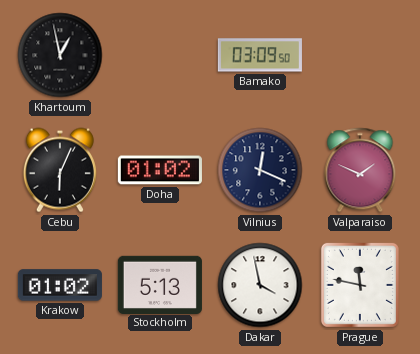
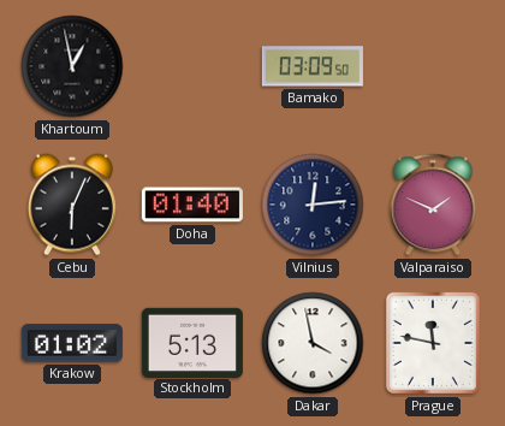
Doha: 01:02 -> 01:40
Vilnius: 12:19 -> 12:14
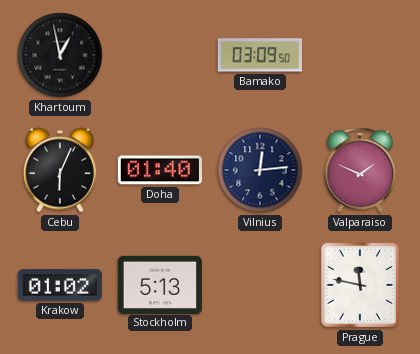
Dakar: 3:58 -> none
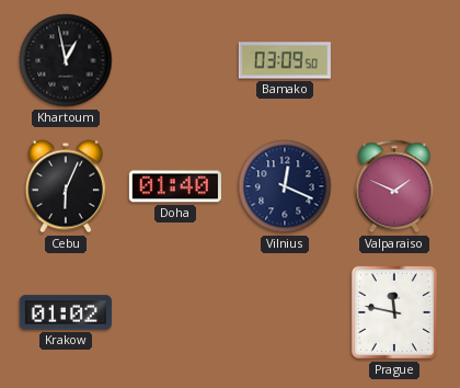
Vilnius: 12:14 -> 12:19
Stockholm: 5:13 -> none
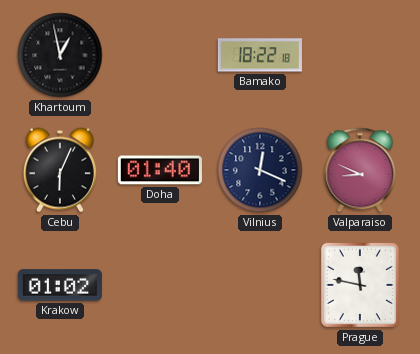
Bamako: 03:09 -> 18:22
Valparaiso: 1:49 -> 8:49
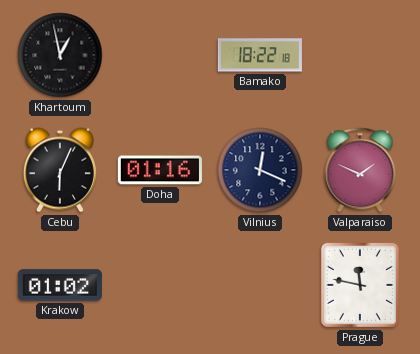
Doha: 01:40 -> 01:16
Valparaiso: 8:49 -> 1:49
